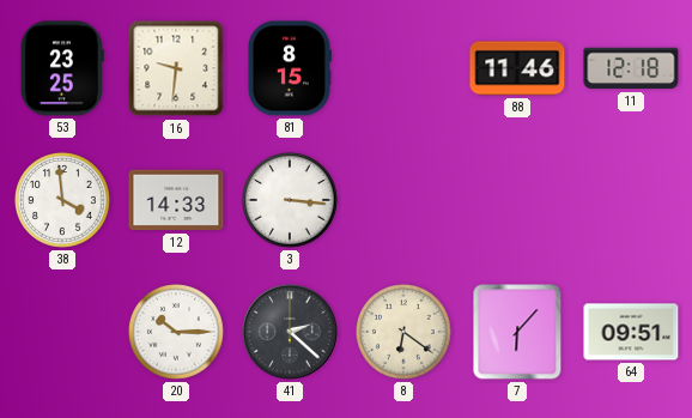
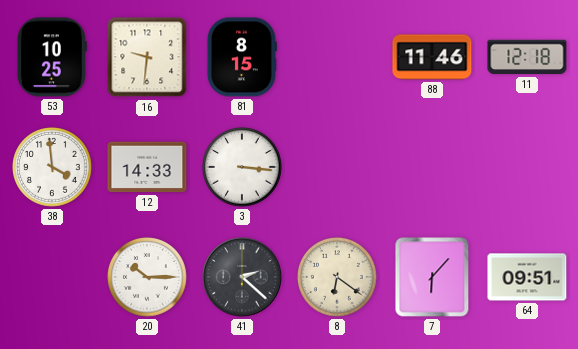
53: 23:25 -> 10:25
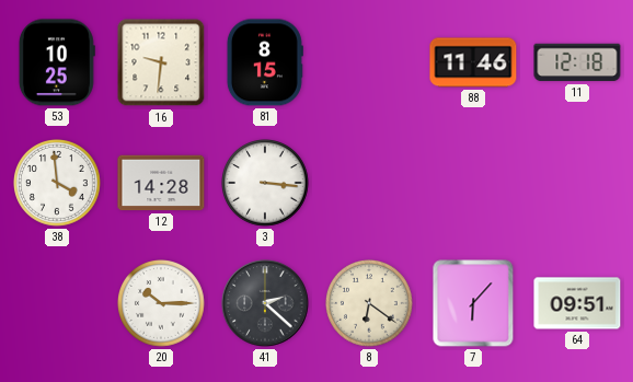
12: 14:33 -> 14:28
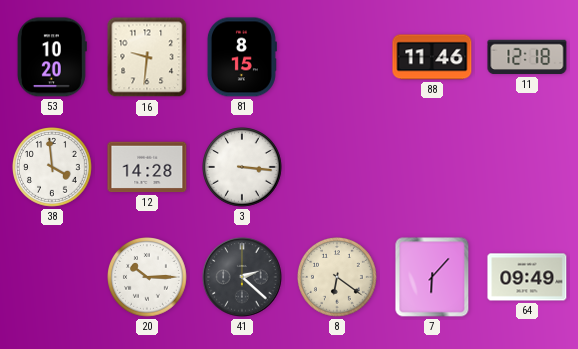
53: 10:25 -> 10:20
64: 09:51 -> 09:49
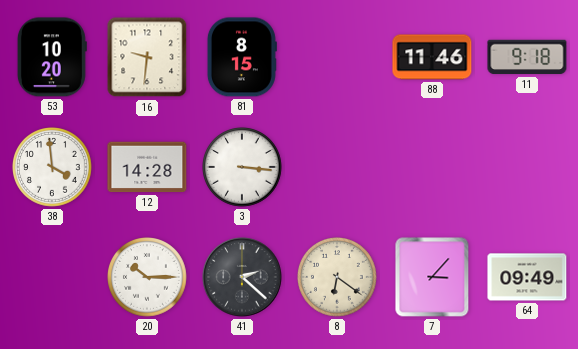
11: 12:18 -> 9:18
7: 6:07 -> 3:07
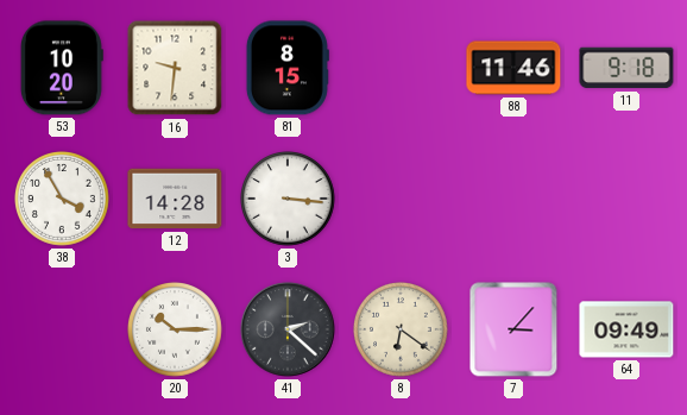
38: 3:59 -> 3:55
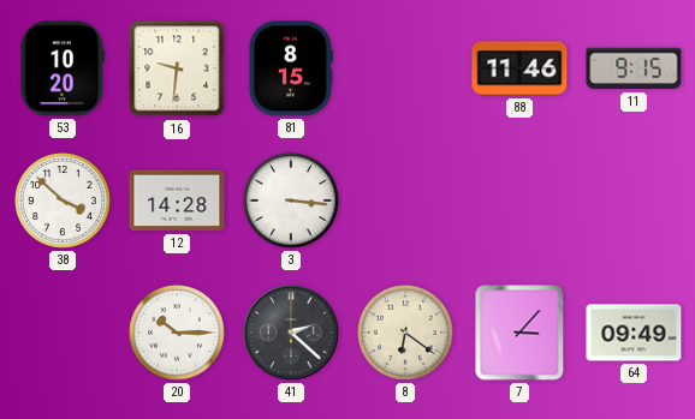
11: 9:18 -> 9:15
38: 3:55 -> 3:52
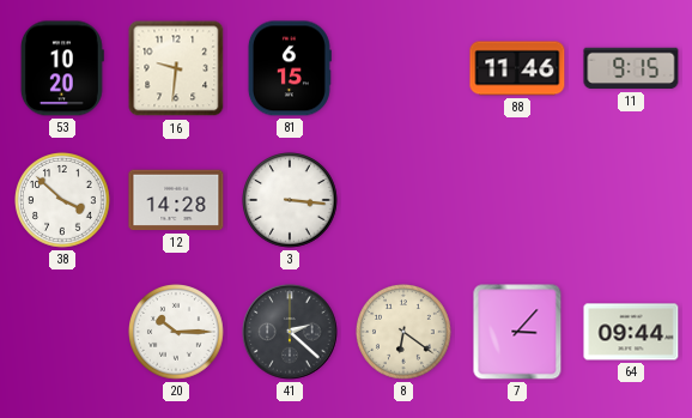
81: 8:15 -> 6:15
64: 09:49 -> 09:44
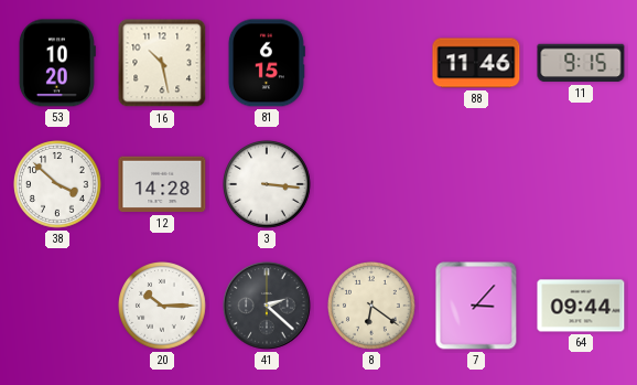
16: 9:31 -> 10:28
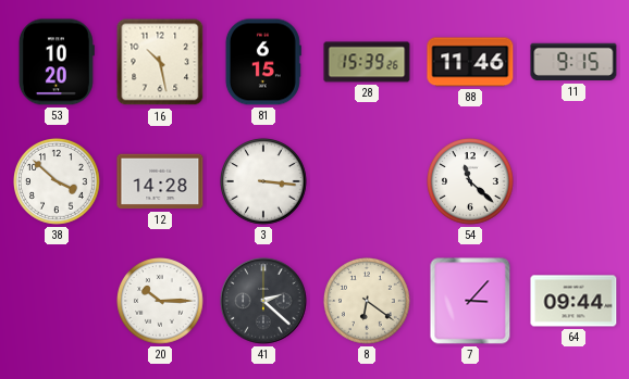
28: none -> 15:39
54: none -> 11:22
